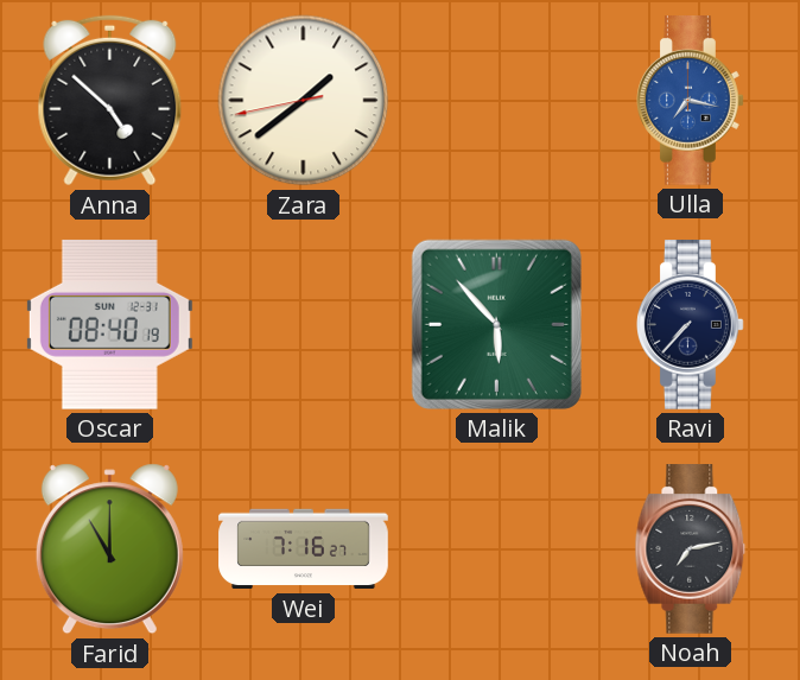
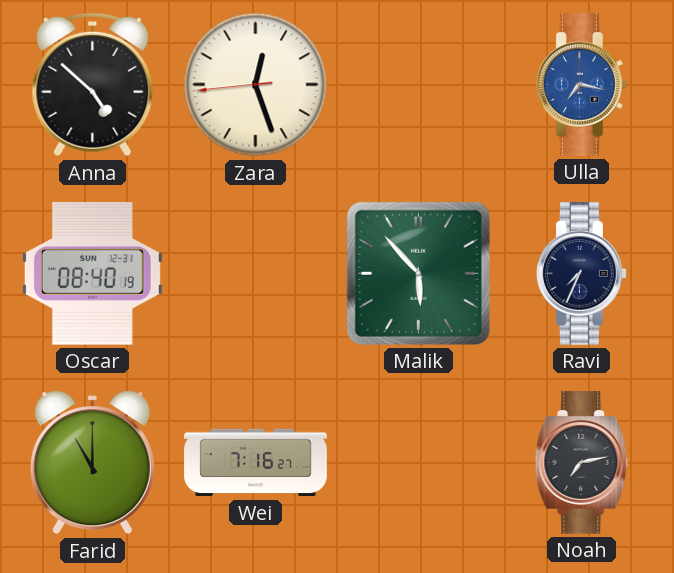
Zara: 1:38 -> 12:26
Ravi: 7:37 -> 7:34
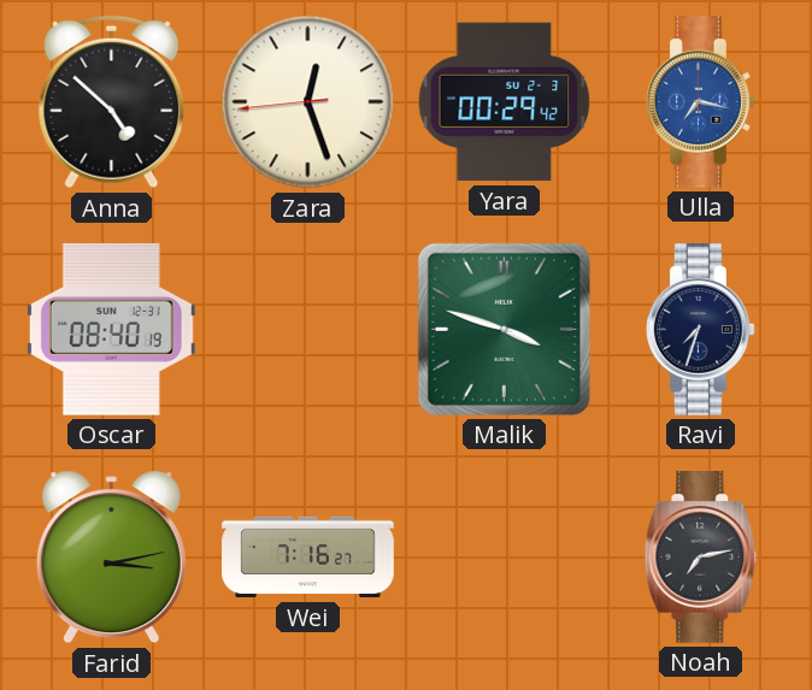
Yara: none -> 00:29
Malik: 5:53 -> 3:48
Ravi: 7:34 -> 7:33
Farid: 11:00 -> 3:13
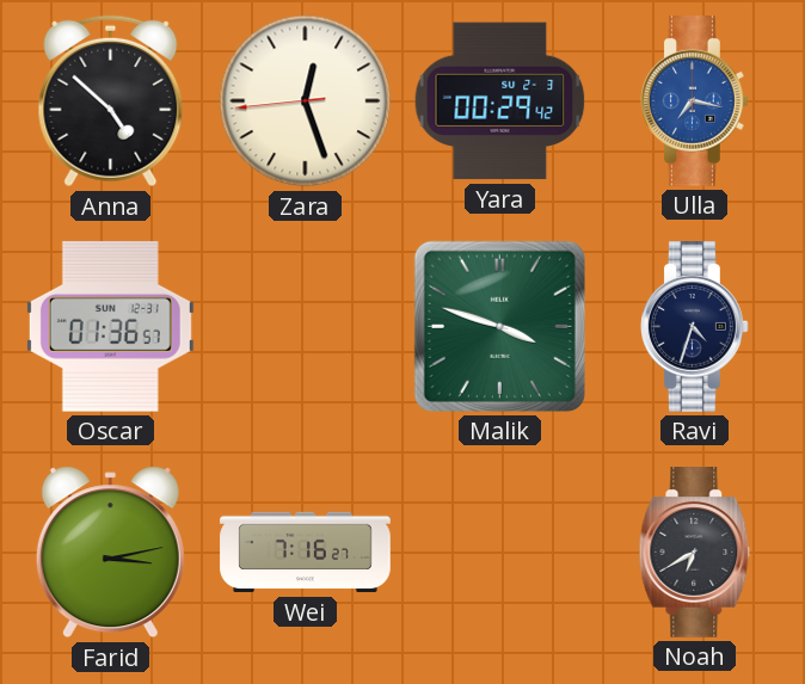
Oscar: 08:40 -> 01:36
Ravi: 7:33 -> 4:33
Noah: 7:13 -> 6:40
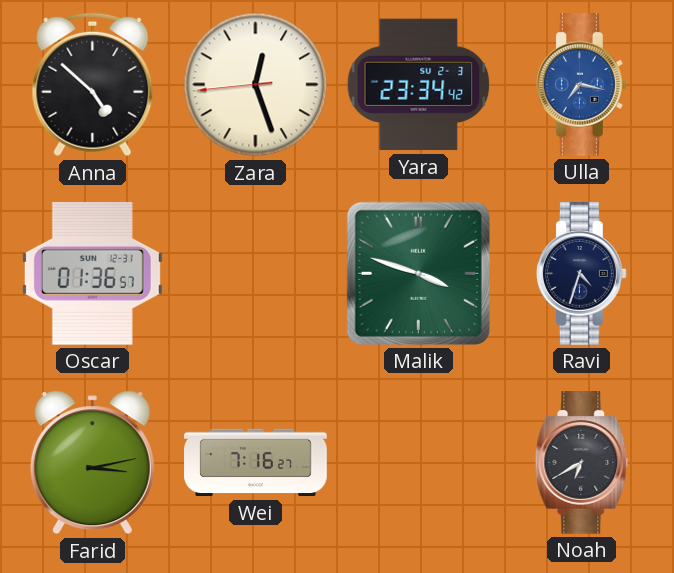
Yara: 00:29 -> 23:34
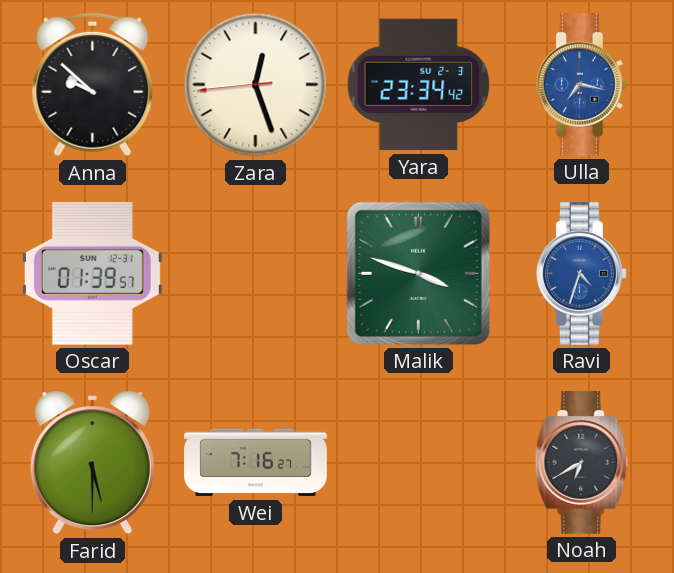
Anna: 4:52 -> 9:52
Oscar: 01:36 -> 01:39
Ravi dial: navy -> blue
Farid: 3:13 -> 5:30
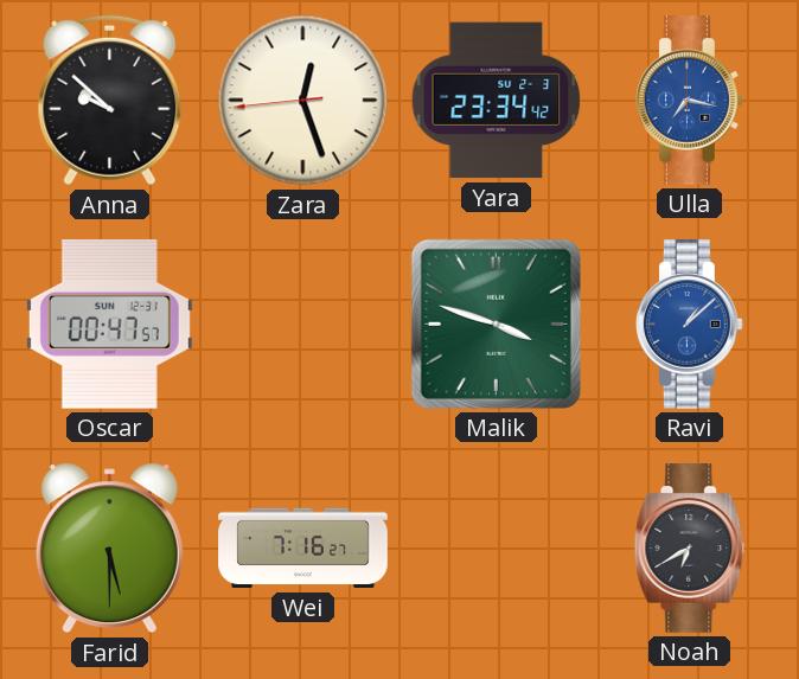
Oscar: 01:39 -> 00:47
Ravi: 4:33 -> 1:08
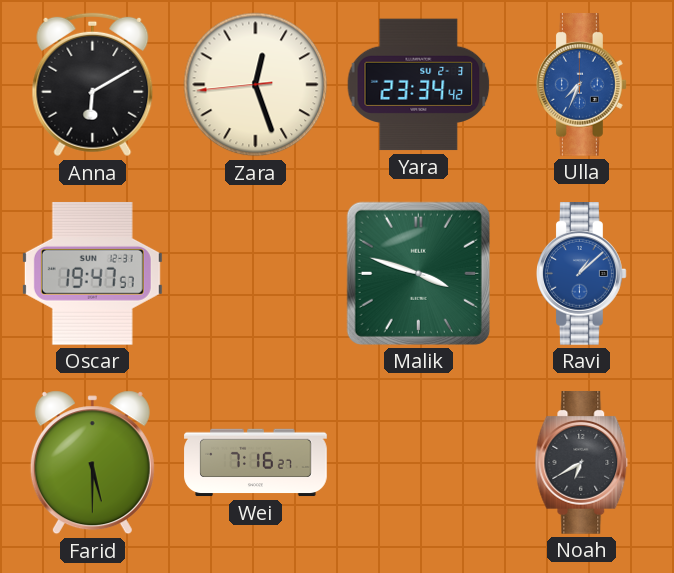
Anna: 9:52 -> 6:10
Ulla: 7:17 -> 7:34
Oscar: 00:47 -> 19:47
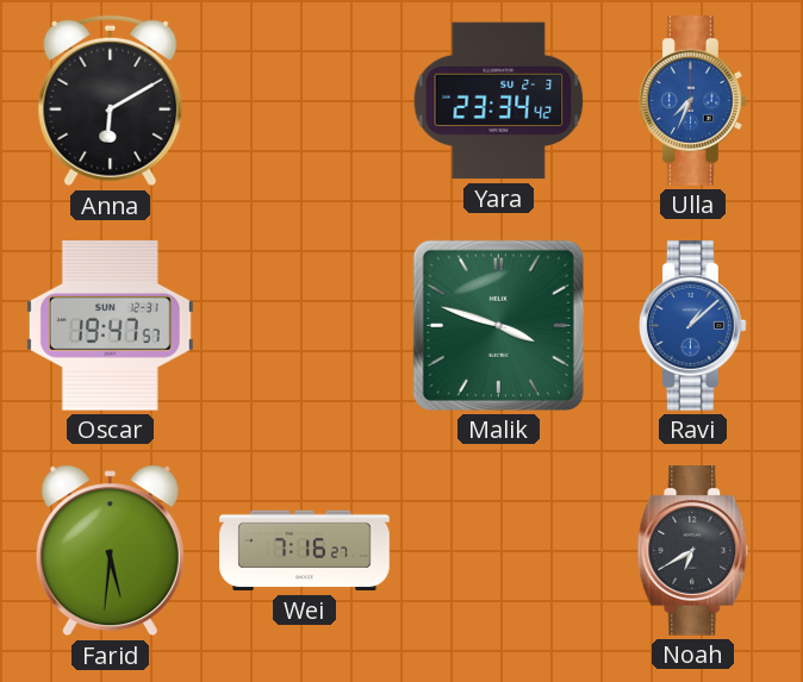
Zara: 12:26 -> none
Farid: 5:30 -> 5:31
